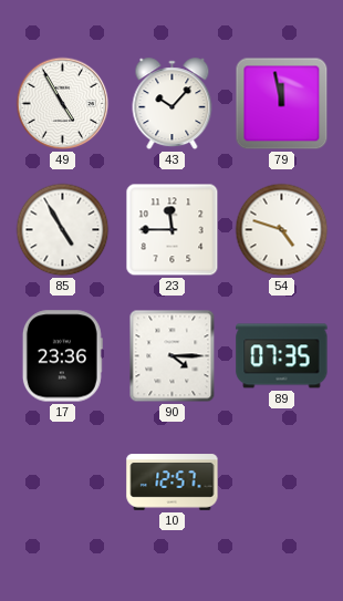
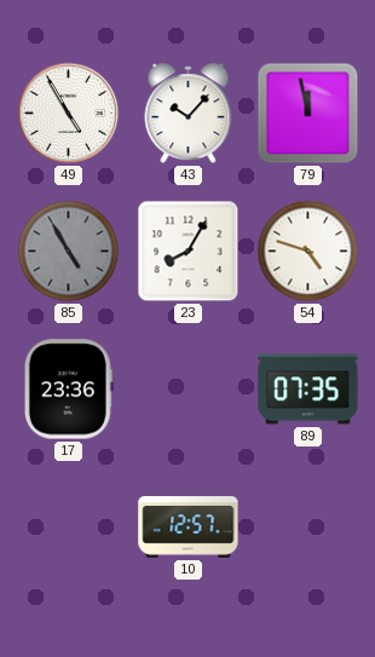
85 dial: white -> grey
23: 11:45 -> 8:05
90: 4:15 -> none
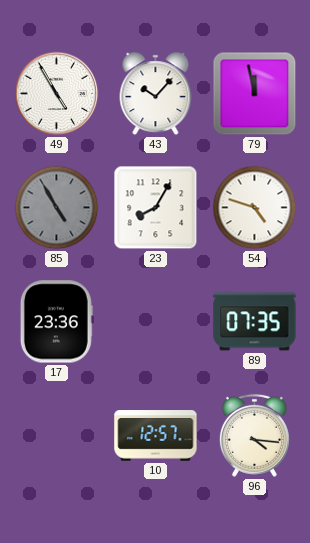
96: none -> 4:16
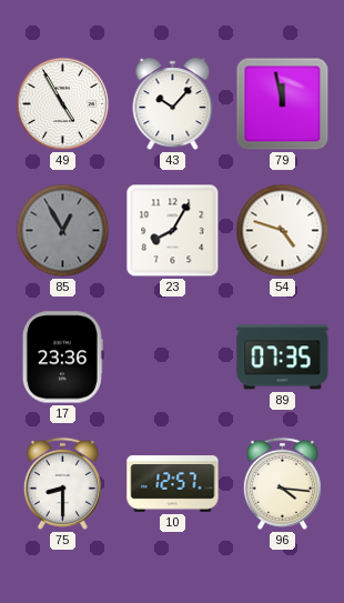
85: 4:55 -> 12:55
75: none -> 8:30
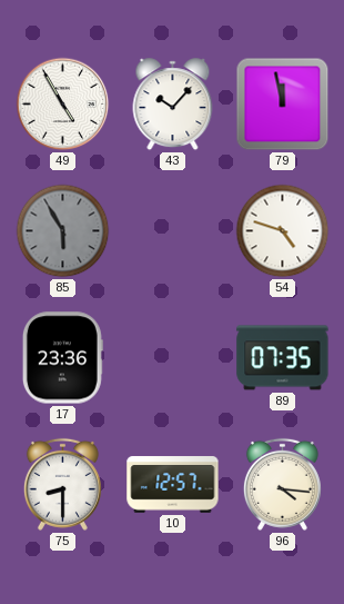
85: 12:55 -> 5:55
23: 8:05 -> none
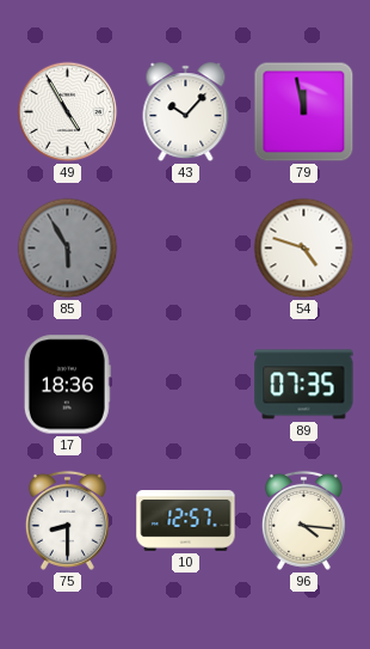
17: 23:36 -> 18:36
